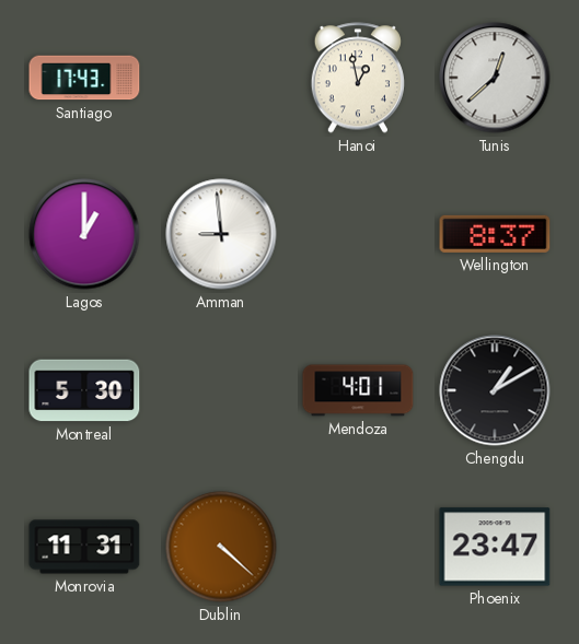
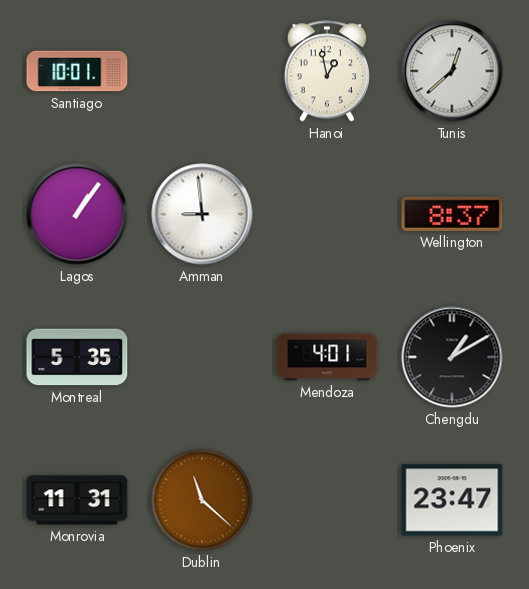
Santiago: 17:43 -> 10:01
Lagos: 1:00 -> 1:06
Montreal: 5:30 -> 5:35
Dublin: 4:22 -> 11:22
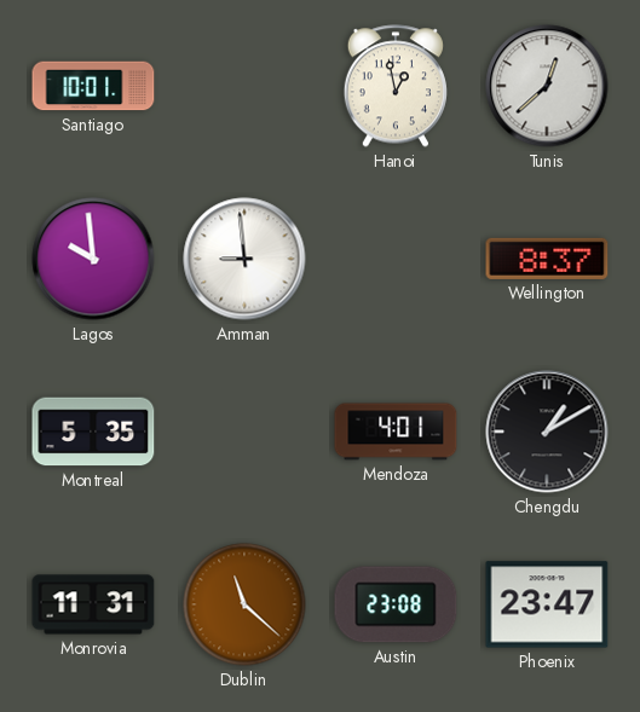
Lagos: 1:06 -> 9:59
Austin: none -> 23:08
